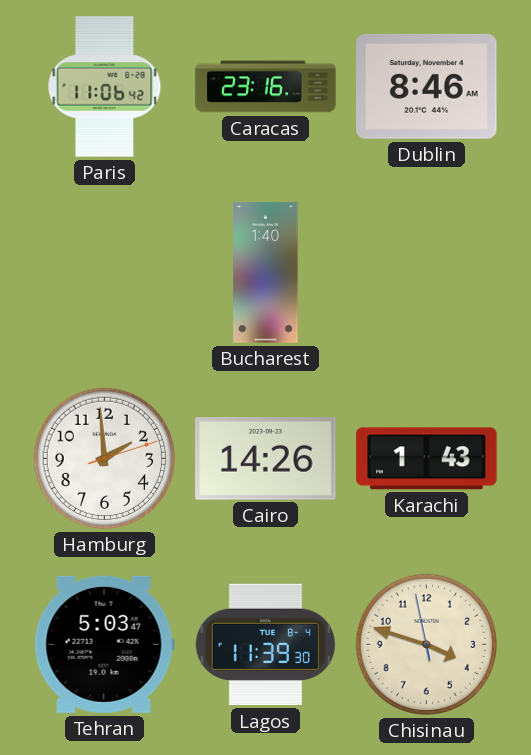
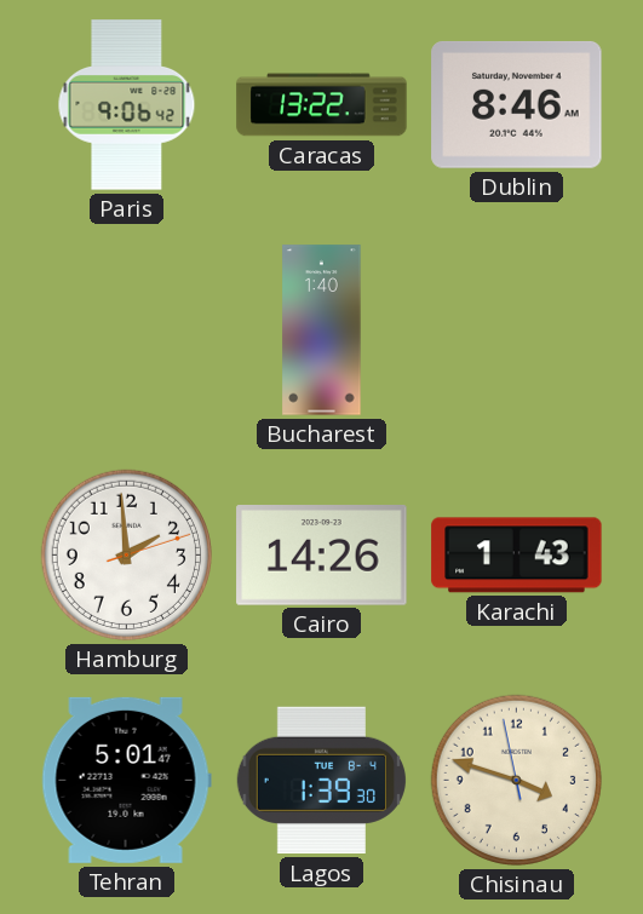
Paris: 11:06 -> 9:06
Caracas: 23:16 -> 13:22
Tehran: 5:03 -> 5:01
Lagos: 11:39 -> 1:39
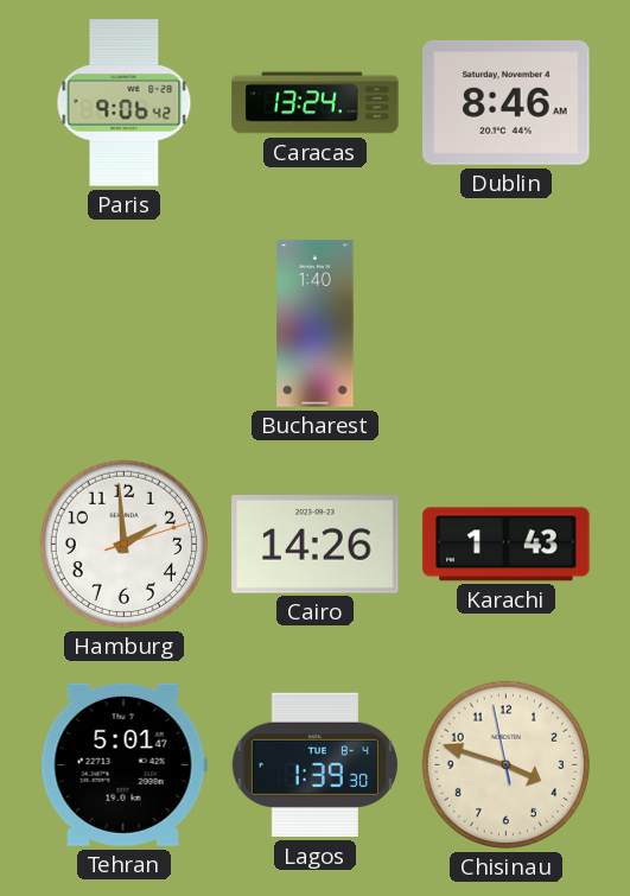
Caracas: 13:22 -> 13:24
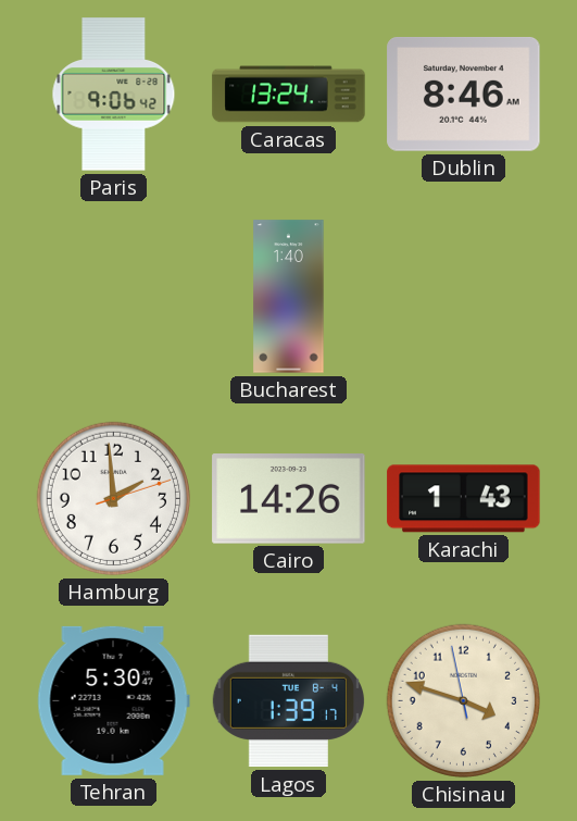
Tehran: 5:01 -> 5:30
Lagos: 1:39:30 -> 1:39:17
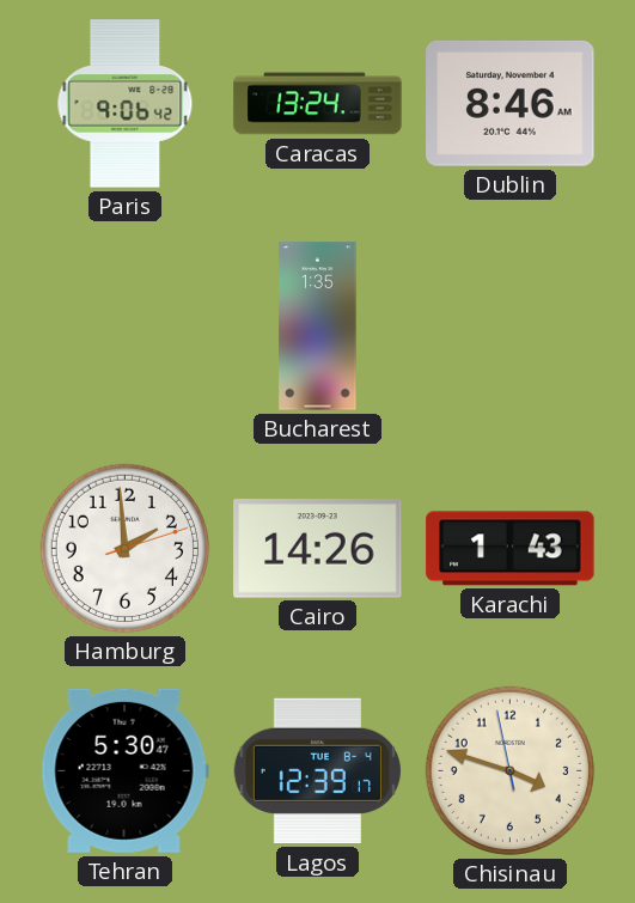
Bucharest: 1:40 -> 1:35
Lagos: 1:39 -> 12:39
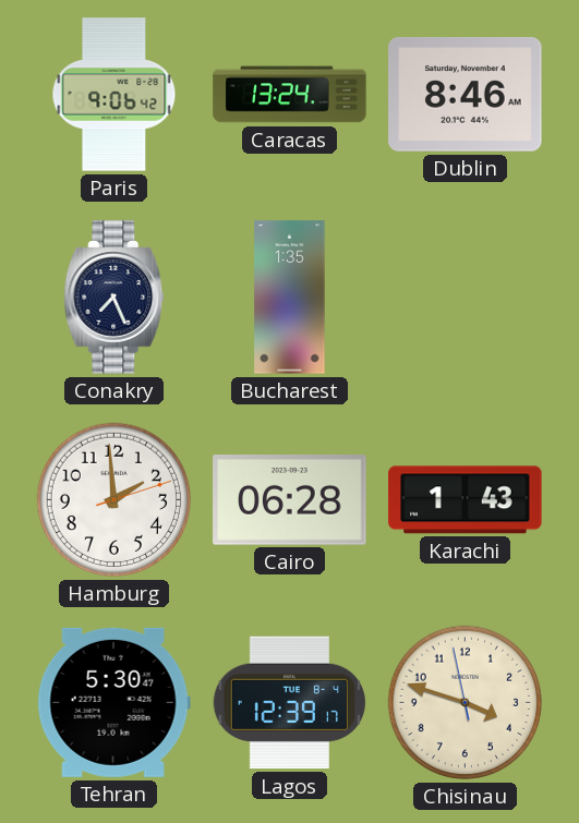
Conakry: none -> 7:26
Cairo: 14:26 -> 06:28
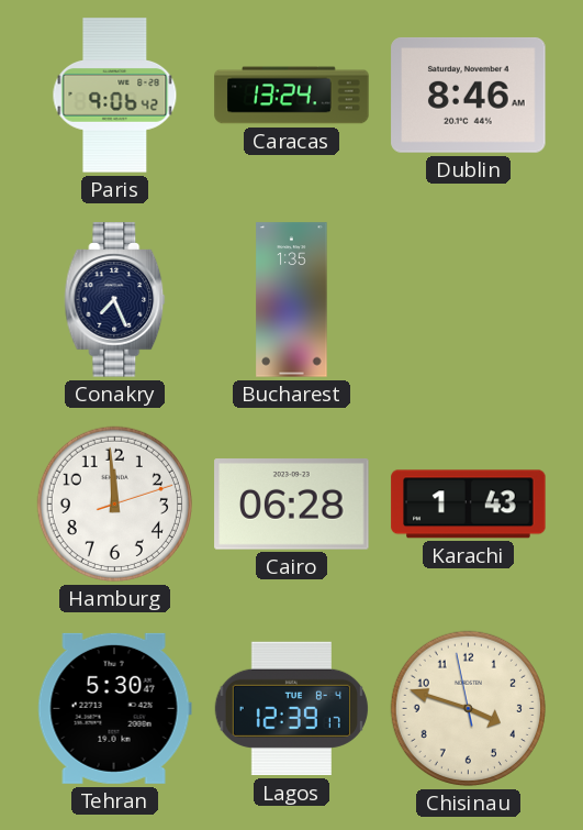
Hamburg: 1:59 -> 11:59
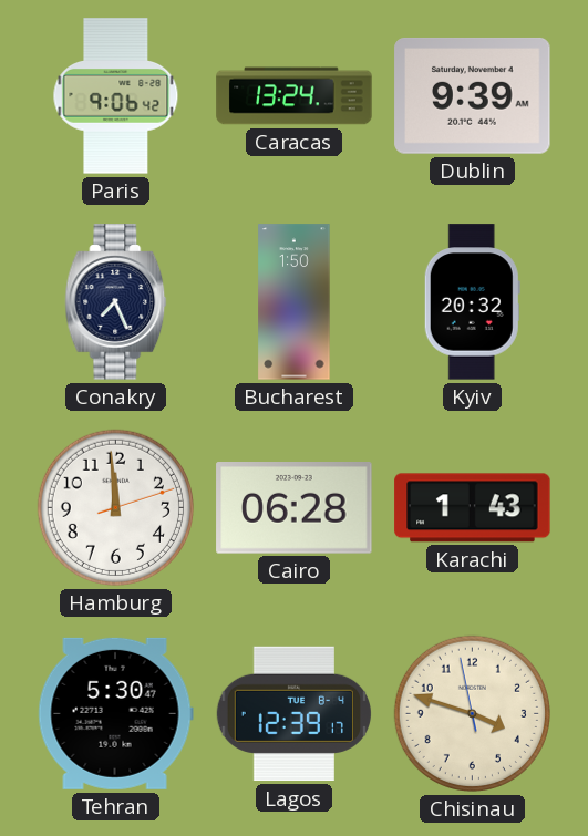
Dublin: 8:46 -> 9:39
Bucharest: 1:35 -> 1:50
Kyiv: none -> 20:32
